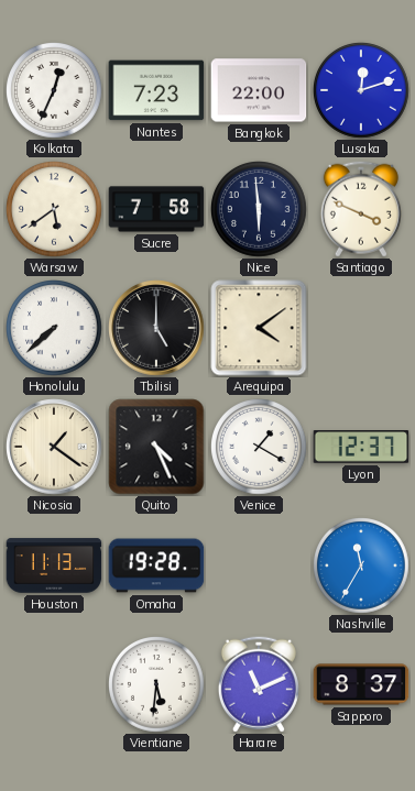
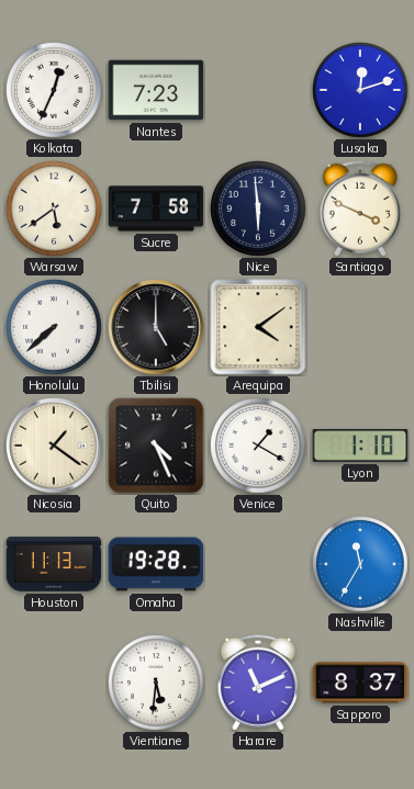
Bangkok: 22:00 -> none
Lyon: 12:37 -> 1:10
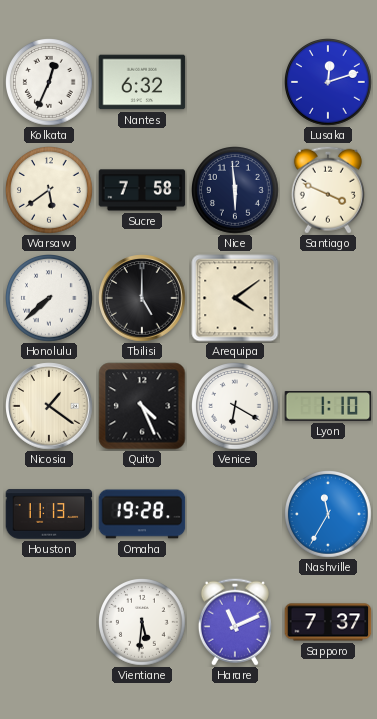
Nantes: 7:23 -> 6:32
Venice: 1:20 -> 6:20
Sapporo: 8:37 -> 7:37
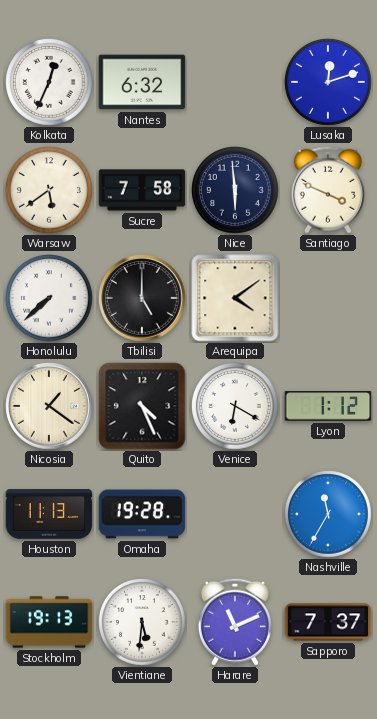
Lyon: 1:10 -> 1:12
Stockholm: none -> 19:13
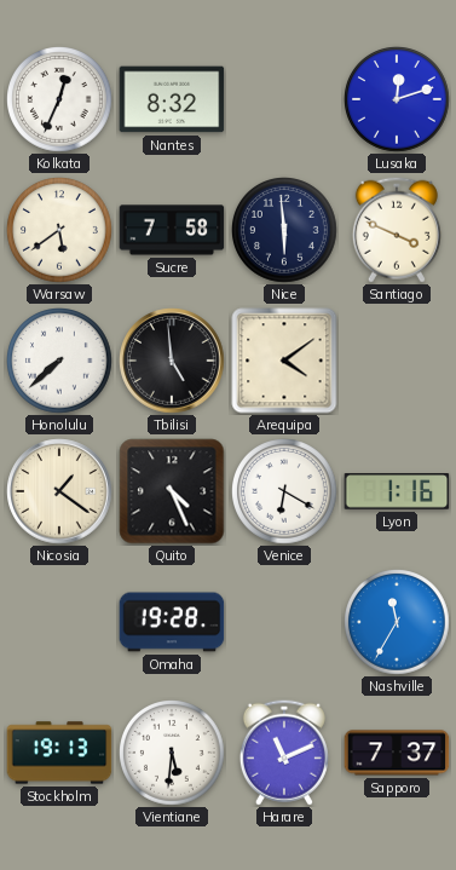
Nantes: 6:32 -> 8:32
Tbilisi: 5:00 -> 4:59
Lyon: 1:12 -> 1:16
Houston: 11:13 -> none
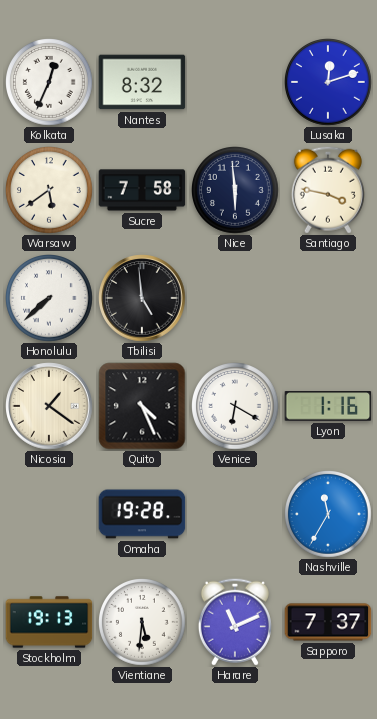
Santiago: 3:49 -> 3:47
Arequipa: 4:09 -> none
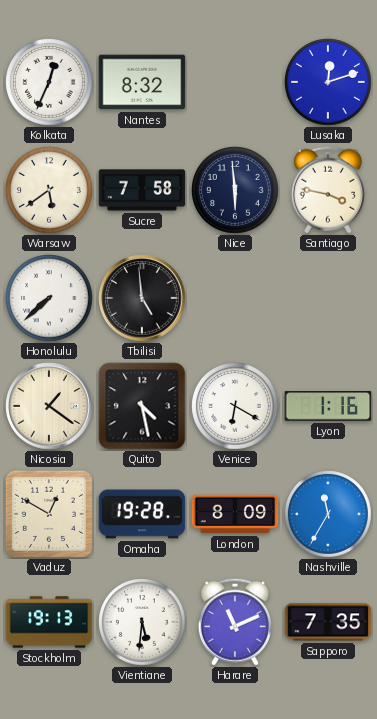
Quito: 4:26 -> 4:28
Vaduz: none -> 12:50
London: none -> 8:09
Sapporo: 7:37 -> 7:35
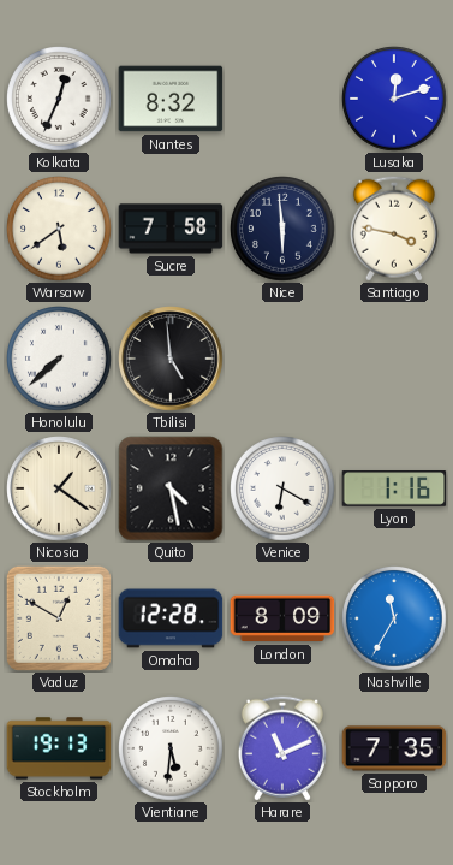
Omaha: 19:28 -> 12:28
